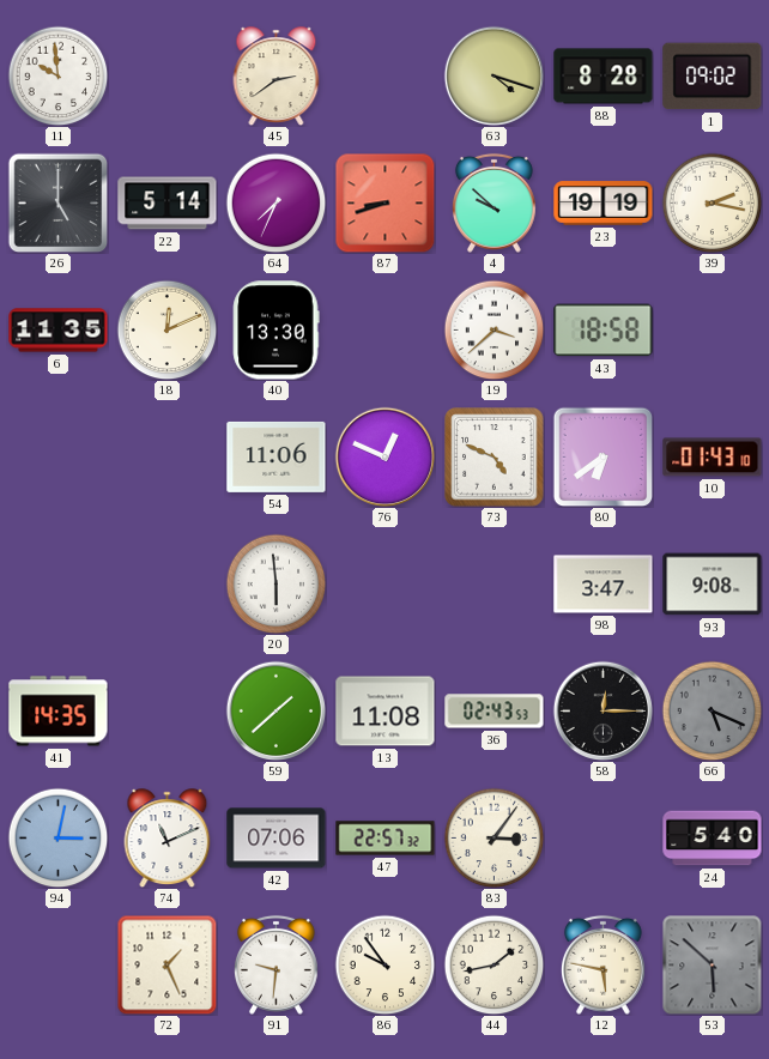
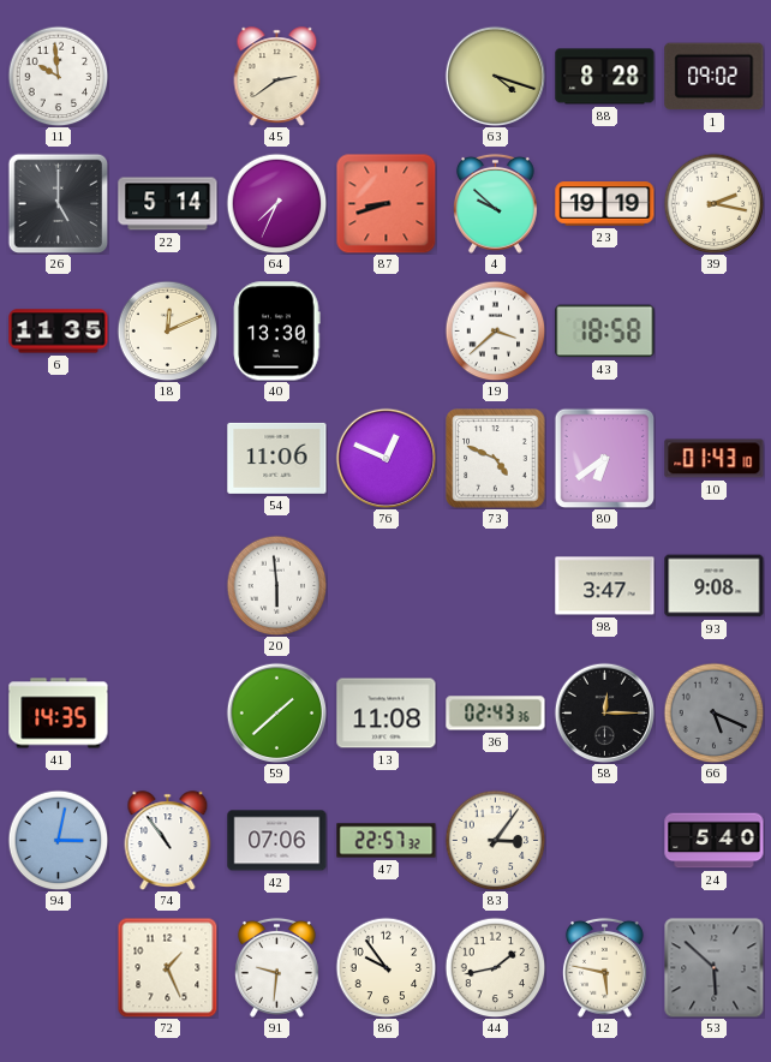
36: 02:43:53 -> 02:43:36
74: 11:11 -> 10:54
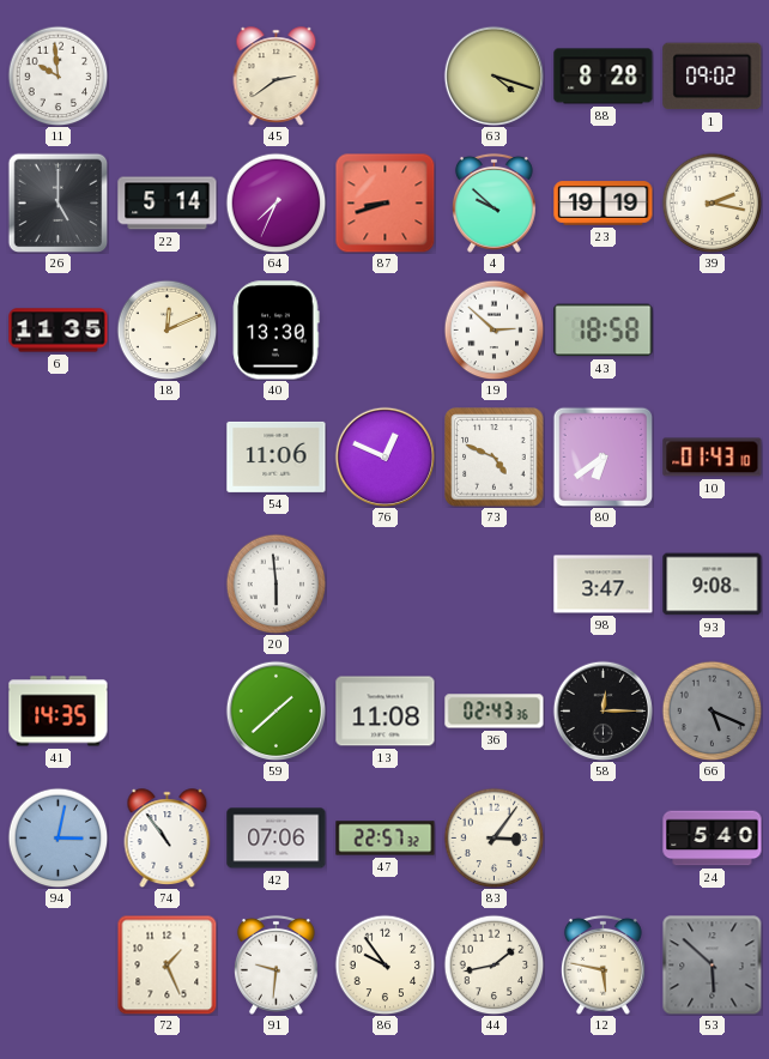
19: 3:38 -> 2:52
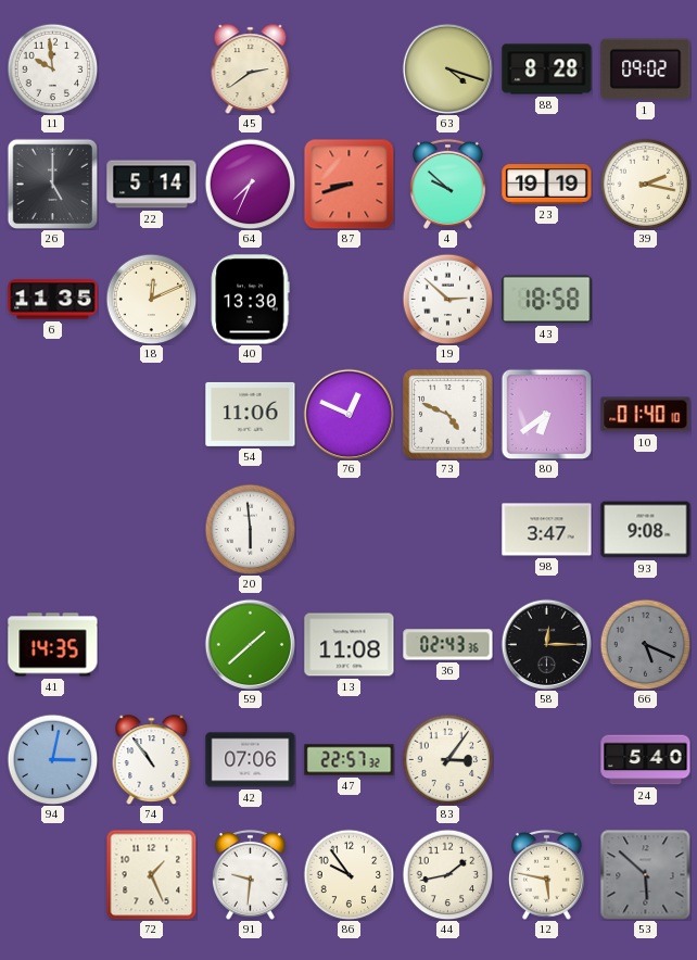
10: 01:43 -> 01:40
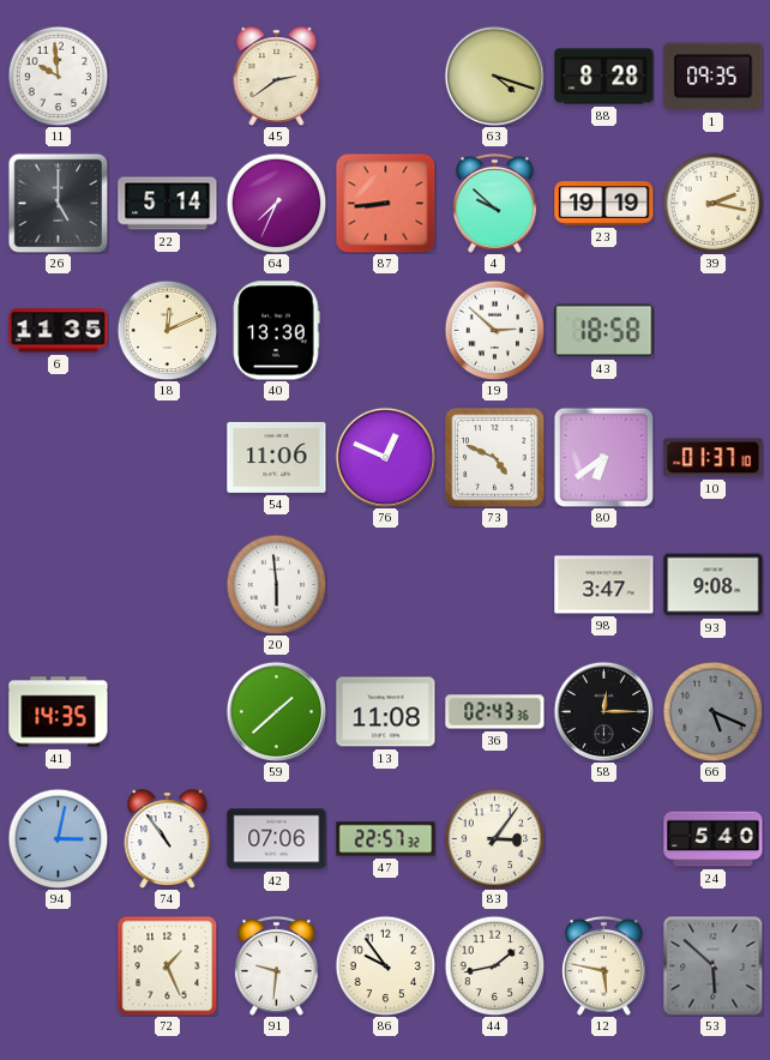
1: 09:02 -> 09:35
87: 8:42 -> 8:44
10: 01:40 -> 01:37
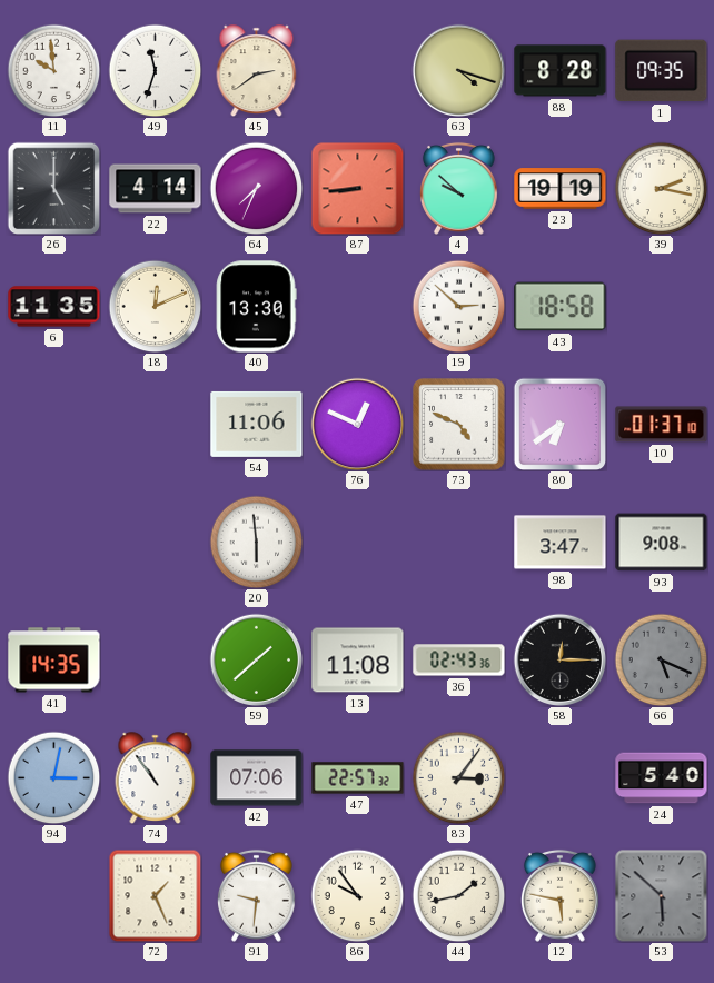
49: none -> 11:33
22: 5:14 -> 4:14
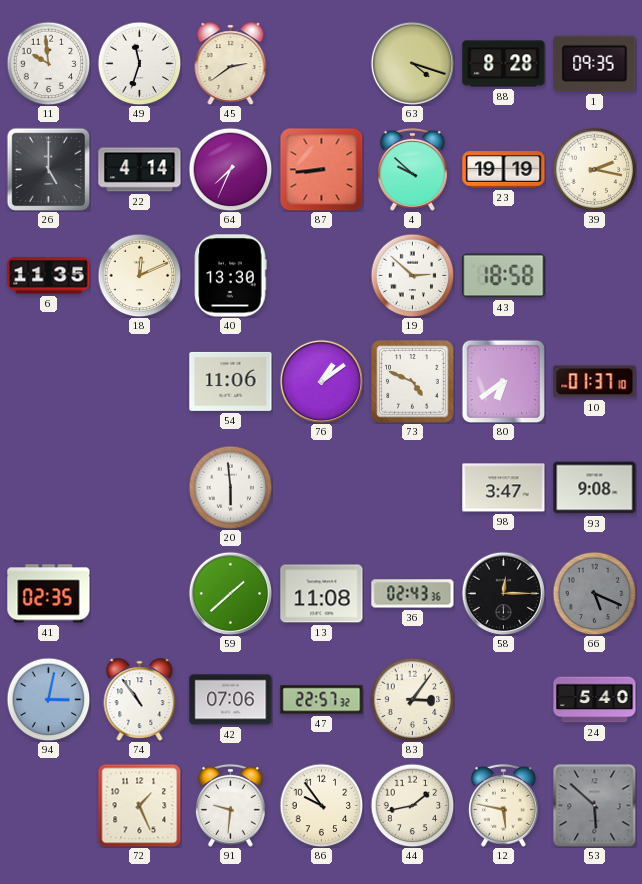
76: 12:49 -> 1:09
41: 14:35 -> 02:35
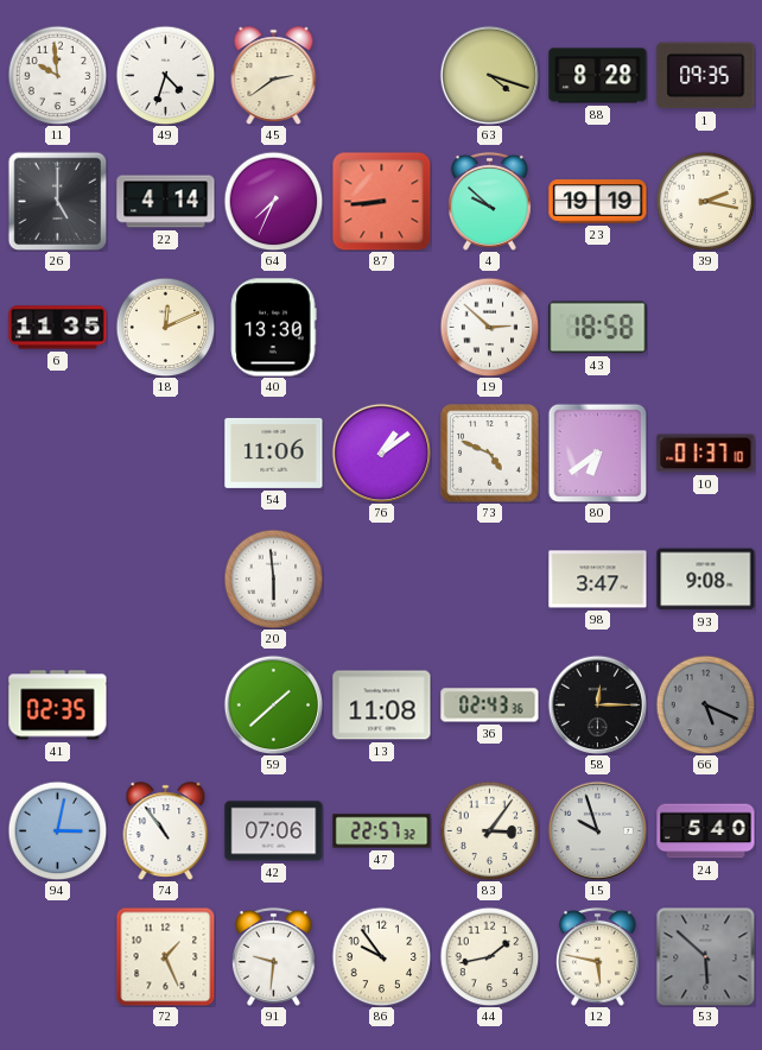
49: 11:33 -> 4:33
15: none -> 9:57
